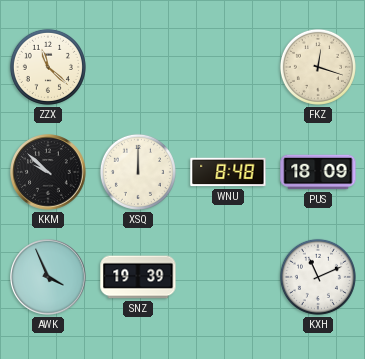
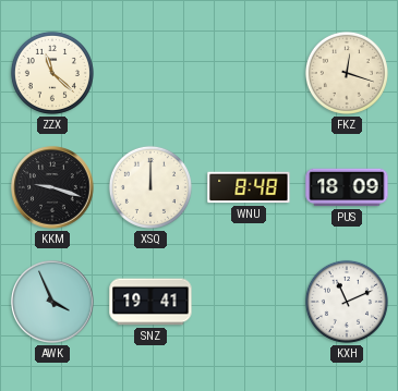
KKM: 9:52 -> 9:18
SNZ: 19:39 -> 19:41
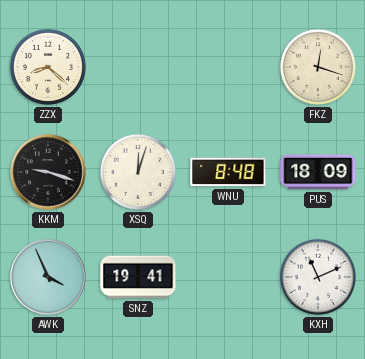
ZZX: 11:22 -> 8:22
XSQ: 12:00 -> 12:03
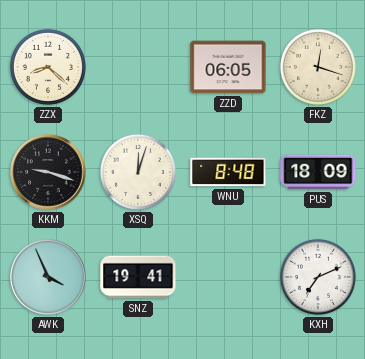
ZZD: none -> 06:05
KXH: 11:11 -> 7:11
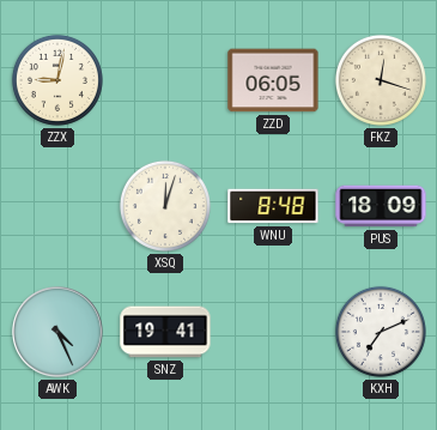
ZZX: 8:22 -> 9:02
KKM: 9:18 -> none
AWK: 3:56 -> 4:26
